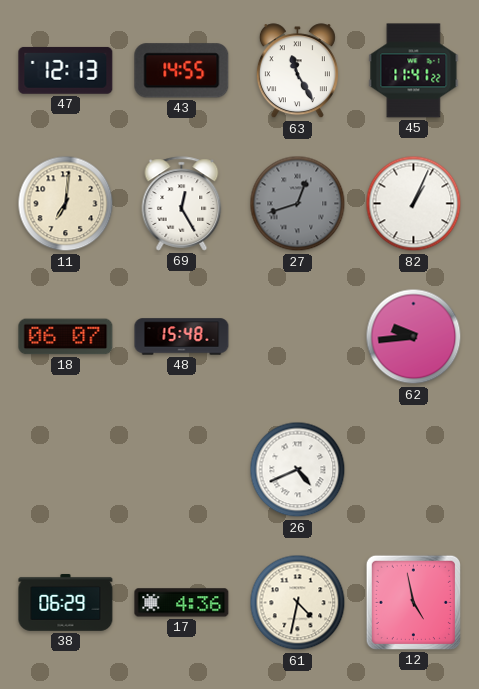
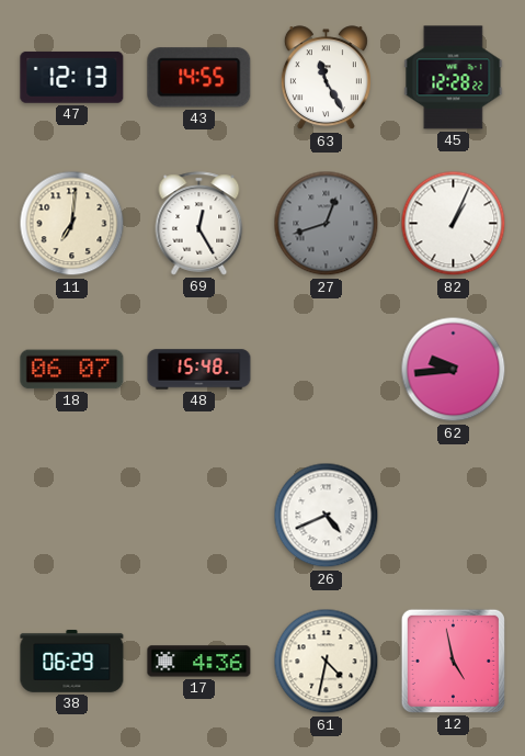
45: 11:41 -> 12:28
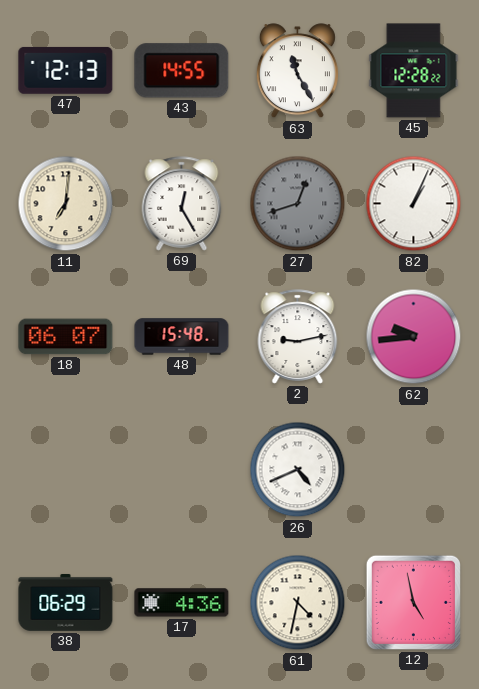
2: none -> 9:13
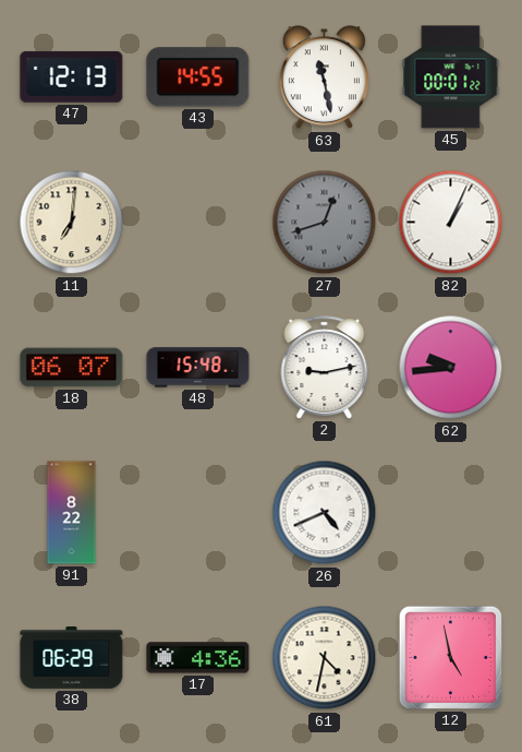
63: 11:25 -> 11:28
45: 12:28 -> 00:01
69: 12:25 -> none
91: none -> 8:22
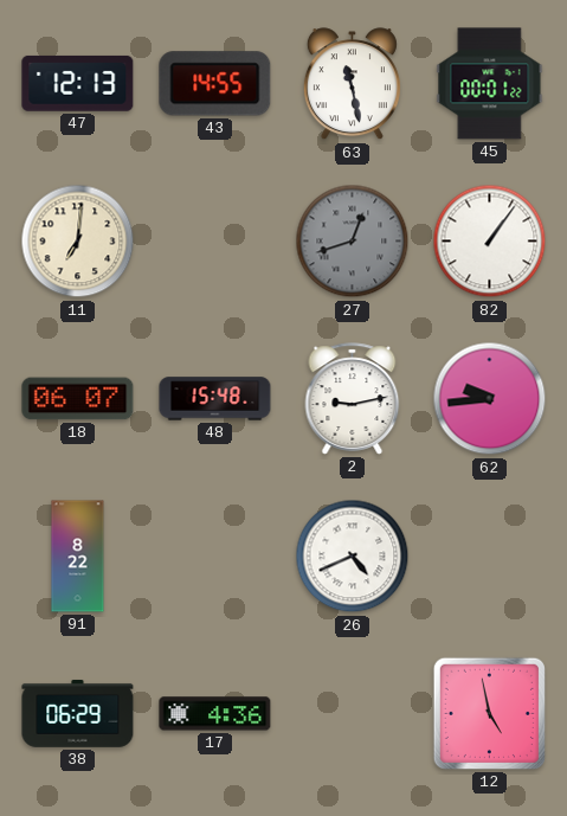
82: 1:04 -> 1:06
61: 4:32 -> none
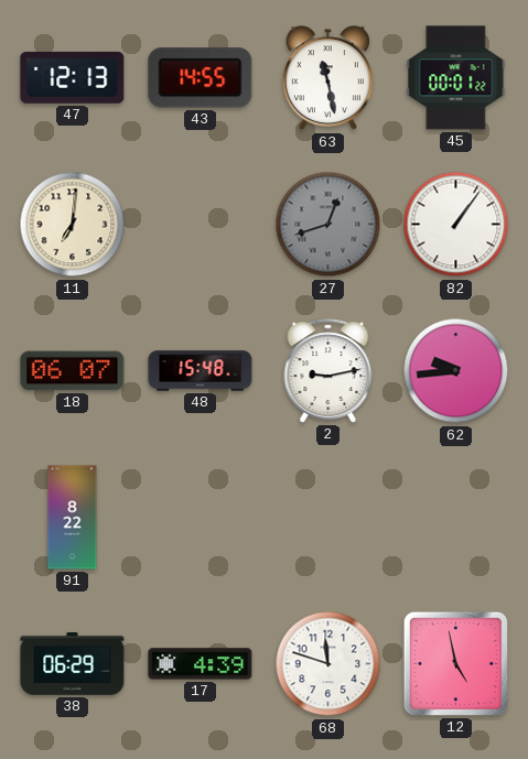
26: 4:41 -> none
17: 4:36 -> 4:39
68: none -> 11:48
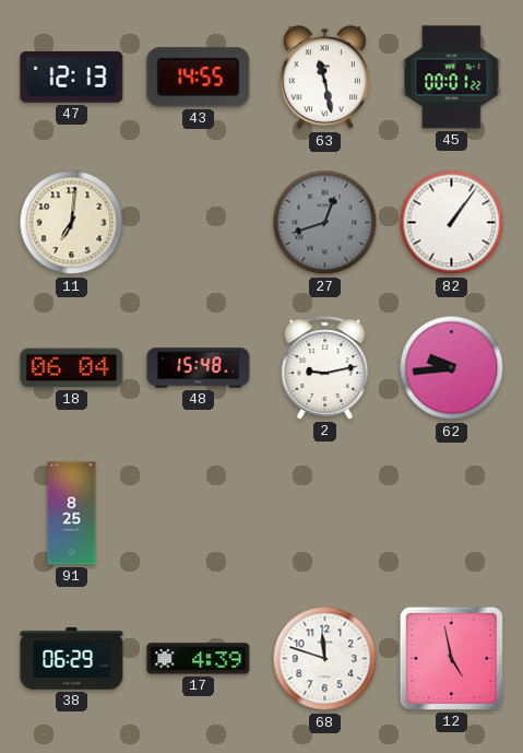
18: 06:07 -> 06:04
91: 8:22 -> 8:25
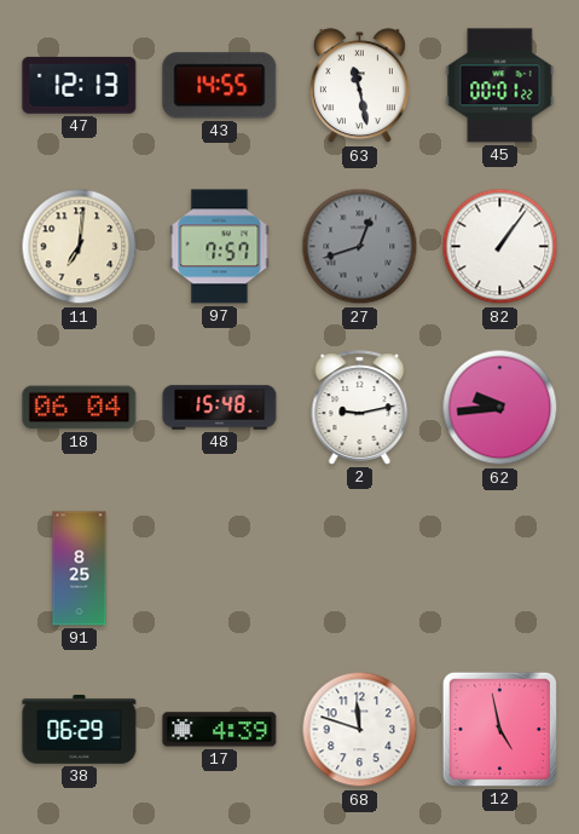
97: none -> 7:57
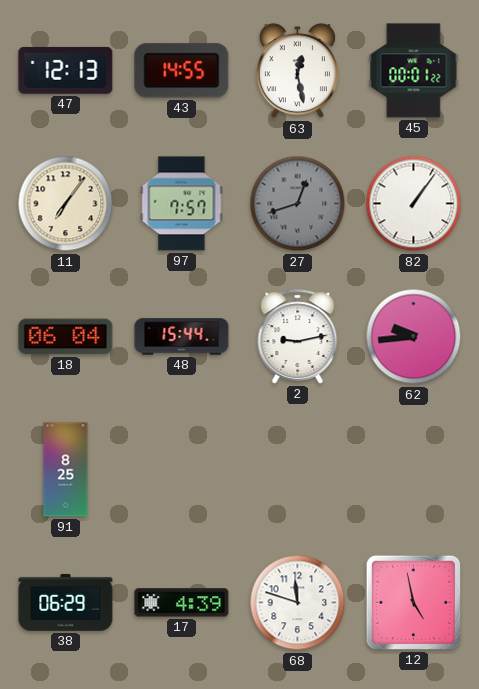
63: 11:28 -> 12:28
11: 7:01 -> 7:06
48: 15:48 -> 15:44
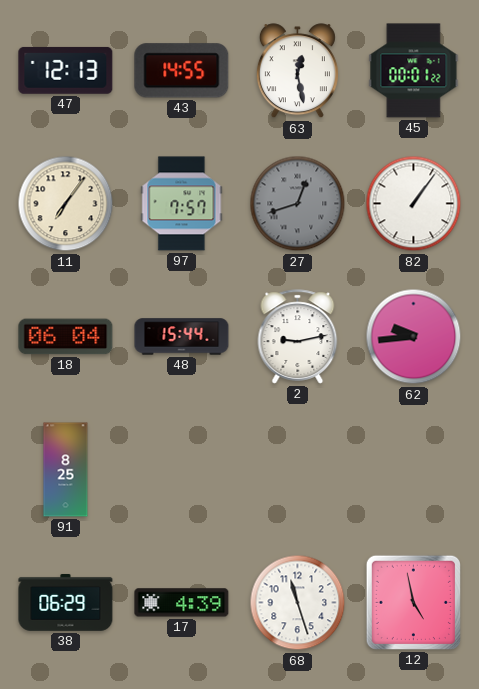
68: 11:48 -> 11:27
